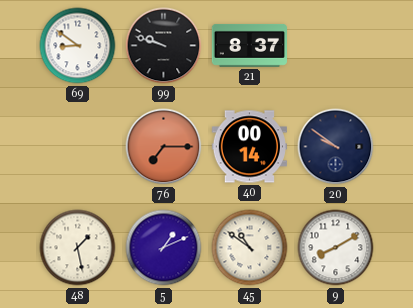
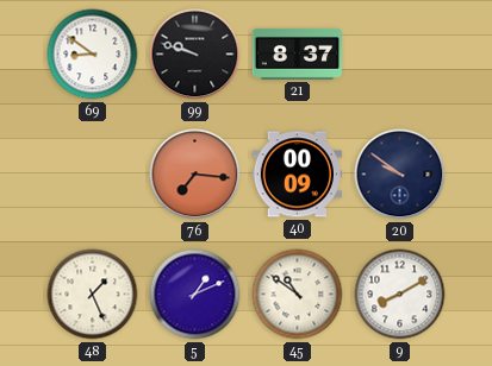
76: 7:15 -> 7:16
40: 00:14 -> 00:09
48: 1:28 -> 1:26
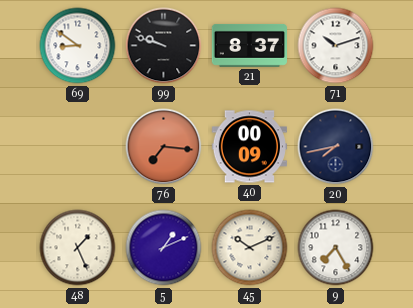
71: none -> 10:12
20: 9:51 -> 7:43
45: 10:51 -> 10:11
9: 8:10 -> 7:25
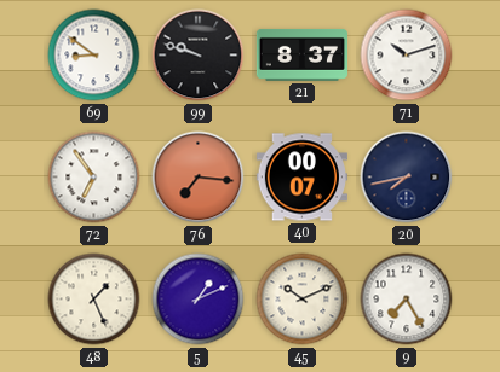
72: none -> 6:54
40: 00:09 -> 00:07
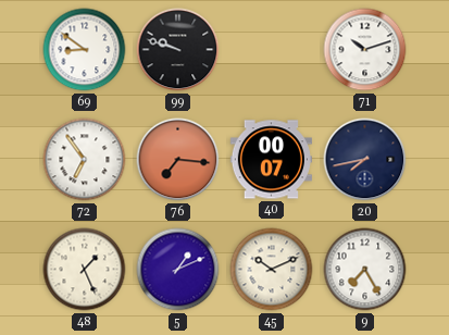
21: 8:37 -> none
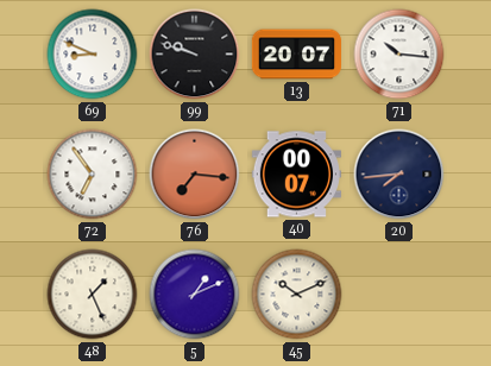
69: 8:51 -> 8:49
13: none -> 20:07
71: 10:12 -> 10:16
20: 7:43 -> 7:44
9: 7:25 -> none
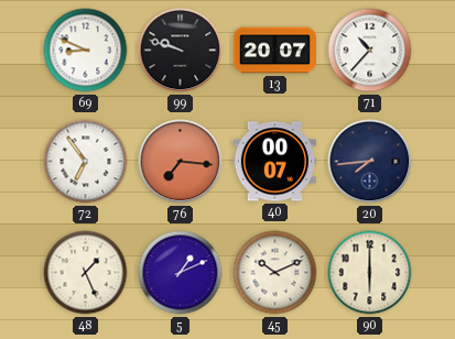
71: 10:16 -> 10:37
90: none -> 6:00
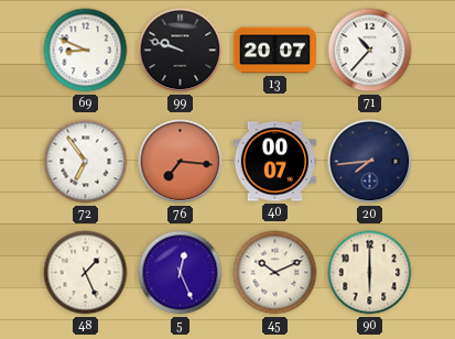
5: 1:11 -> 12:26
